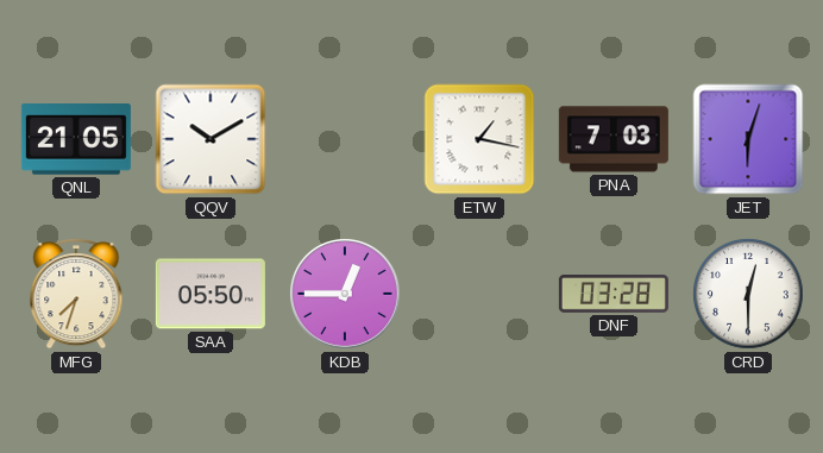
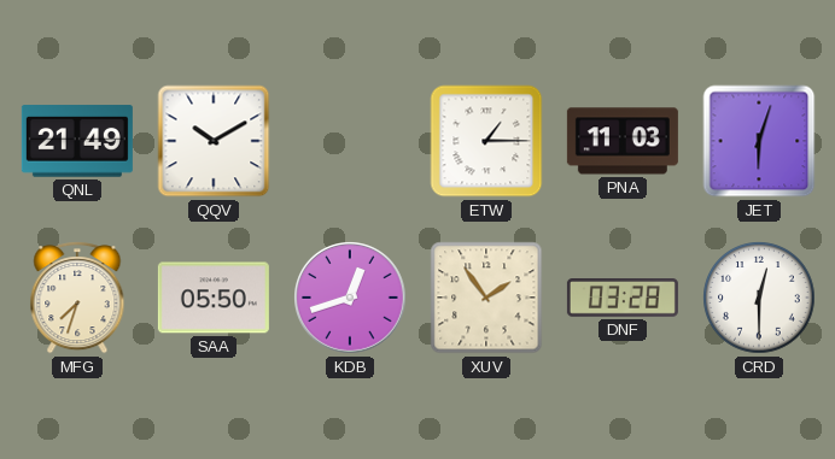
QNL: 21:05 -> 21:49
ETW: 1:17 -> 1:15
PNA: 7:03 -> 11:03
KDB: 12:45 -> 12:42
XUV: none -> 1:54
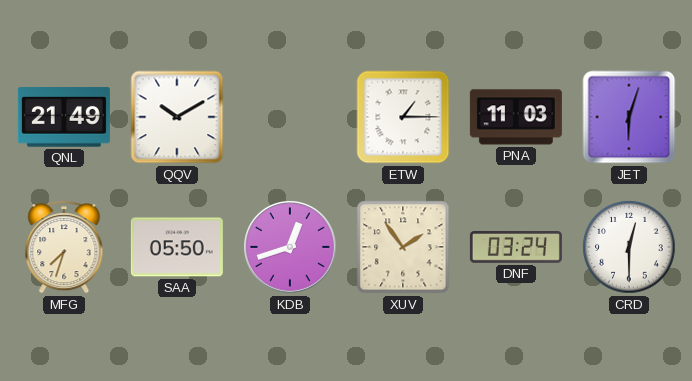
DNF: 03:28 -> 03:24
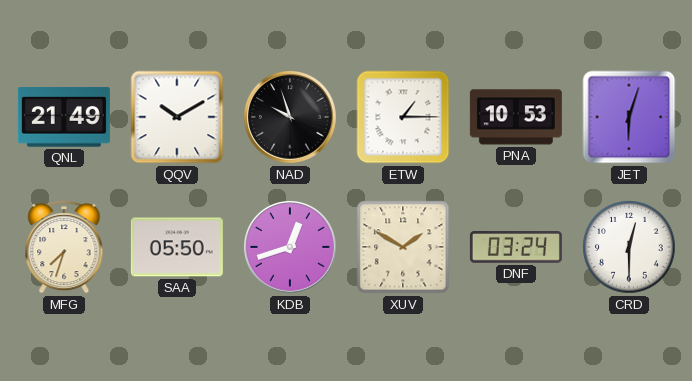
NAD: none -> 9:57
PNA: 11:03 -> 10:53
XUV: 1:54 -> 1:50
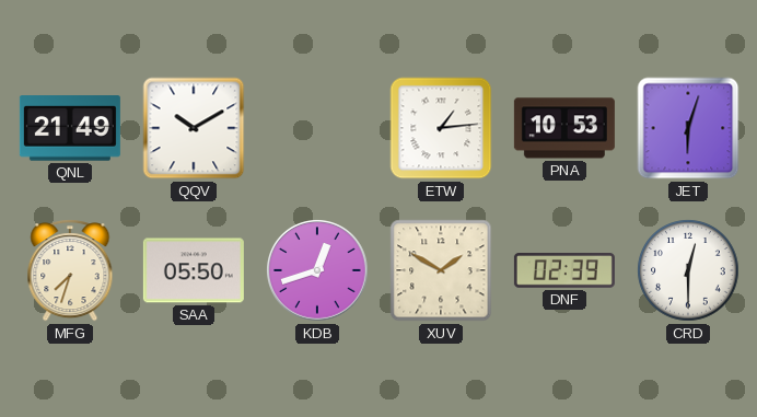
NAD: 9:57 -> none
ETW: 1:15 -> 1:14
DNF: 03:24 -> 02:39
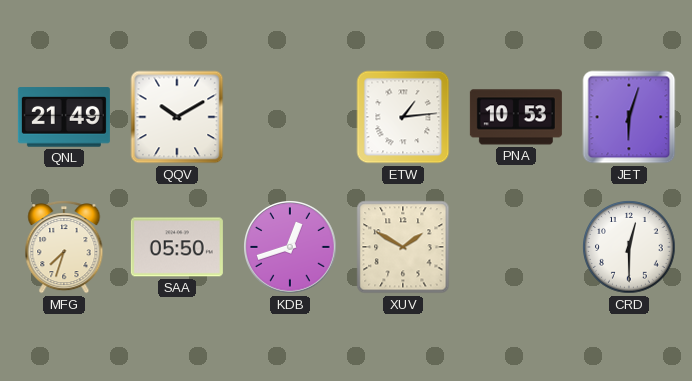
DNF: 02:39 -> none
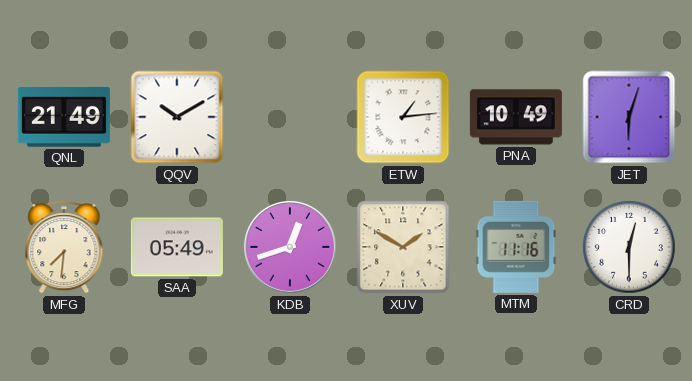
PNA: 10:53 -> 10:49
MFG: 7:33 -> 7:31
SAA: 05:50 -> 05:49
MTM: none -> 11:16
